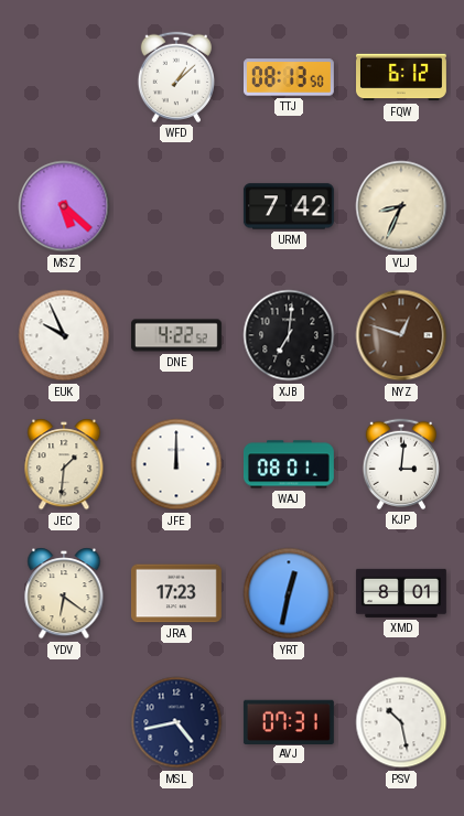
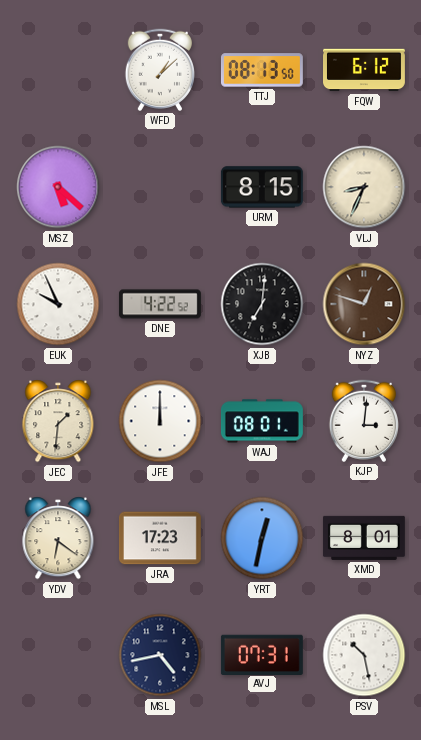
URM: 7:42 -> 8:15
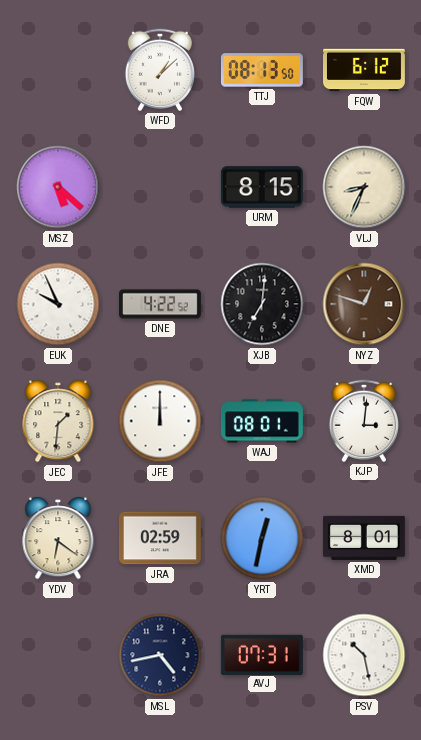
JRA: 17:23 -> 02:59
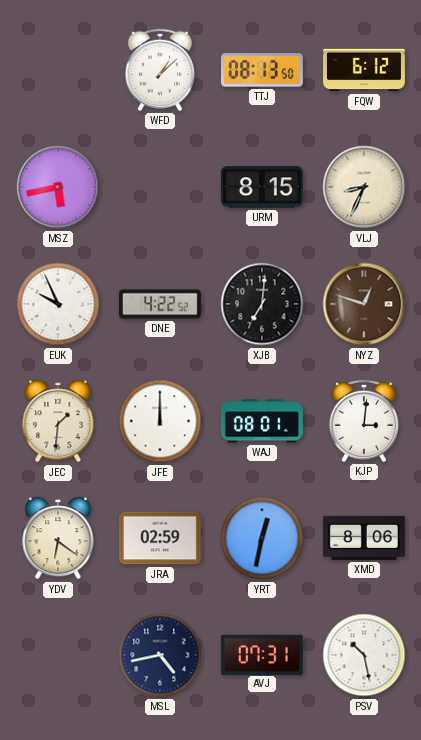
MSZ: 5:22 -> 5:43
XMD: 8:01 -> 8:06
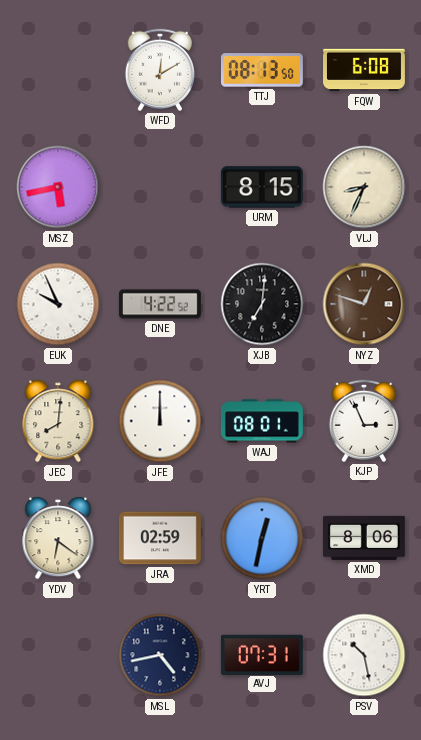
WFD: 1:08 -> 12:10
FQW: 6:12 -> 6:08
JEC: 1:31 -> 8:01
KJP: 3:01 -> 2:56
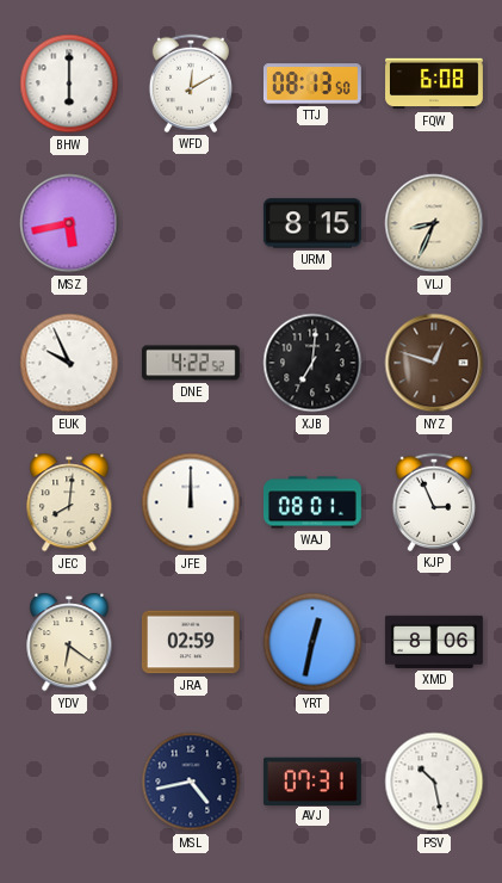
BHW: none -> 6:00
